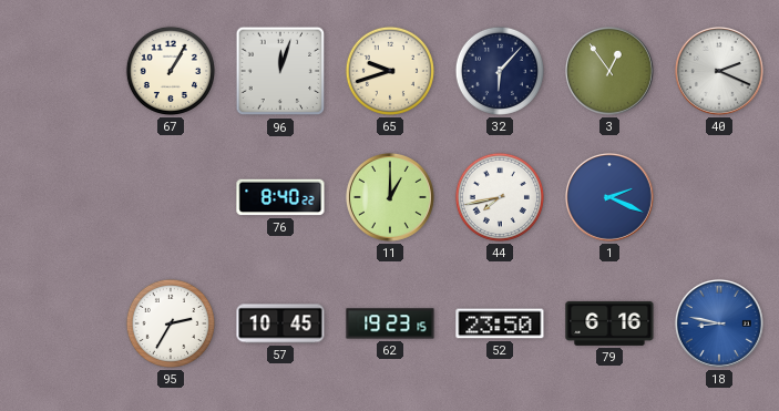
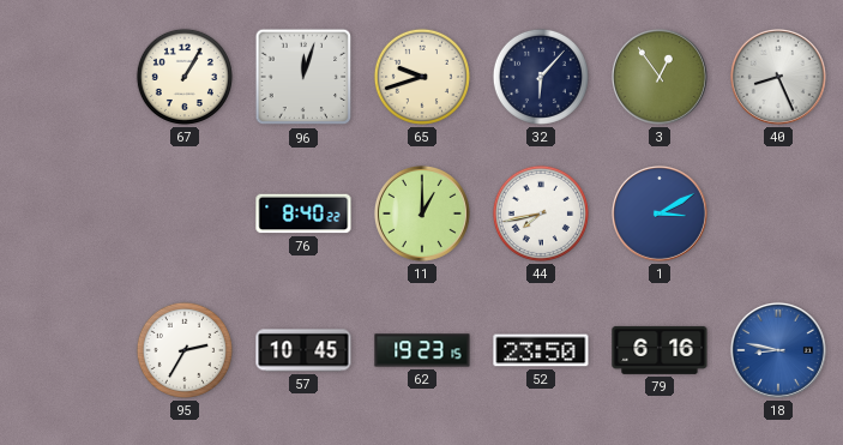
40: 2:19 -> 8:26
1: 2:19 -> 3:10
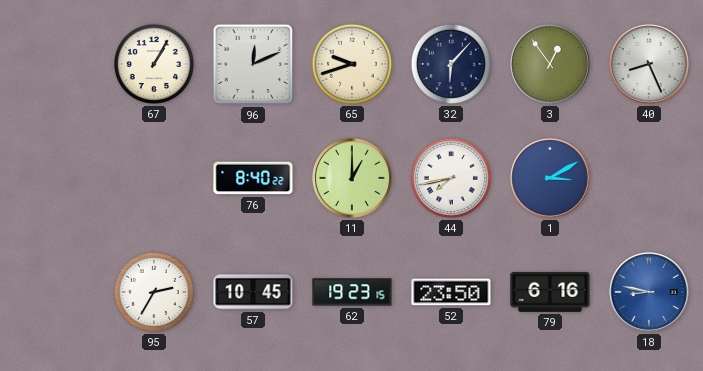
96: 12:03 -> 12:11
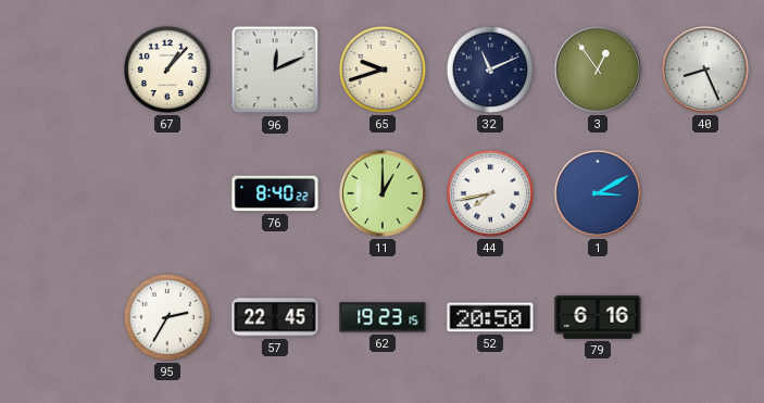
67: 1:05 -> 1:07
32: 6:07 -> 11:11
57: 10:45 -> 22:45
52: 23:50 -> 20:50
18: 8:47 -> none
